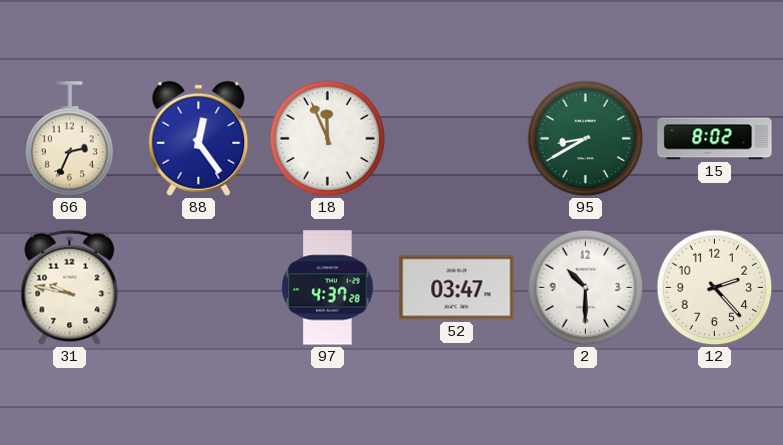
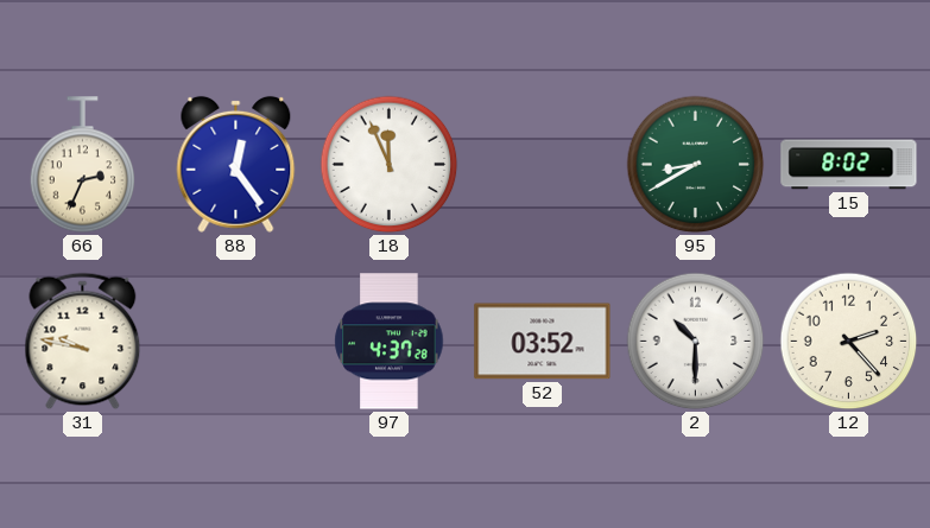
52: 03:47 -> 03:52
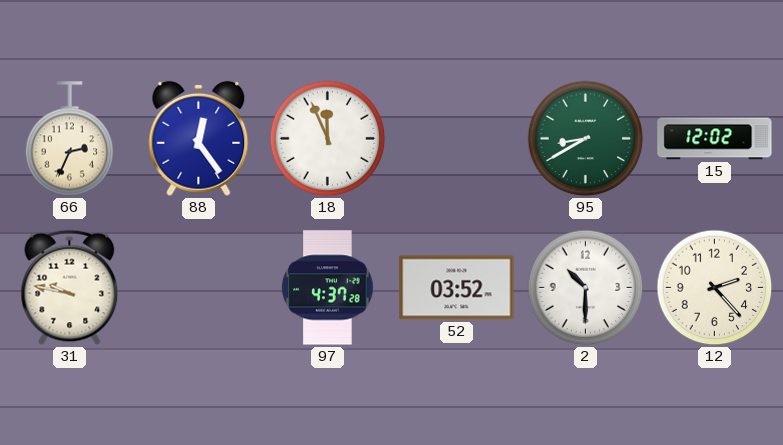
15: 8:02 -> 12:02
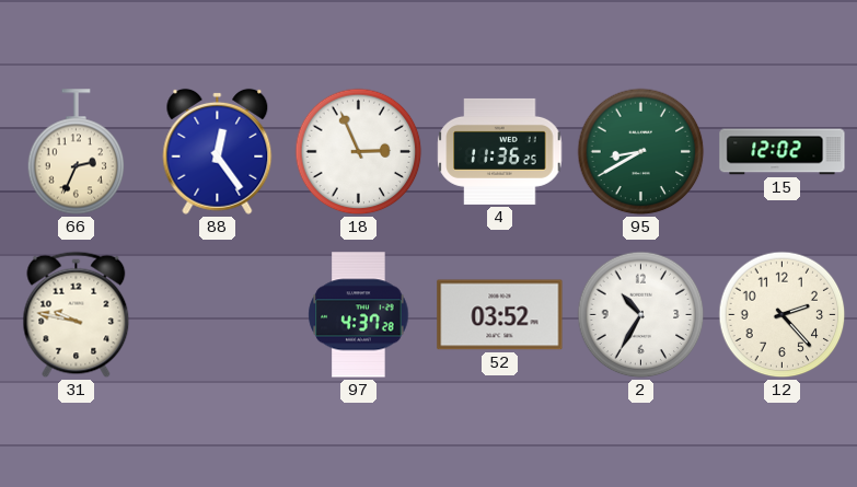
18: 11:56 -> 2:56
4: none -> 11:36
2: 10:30 -> 10:35
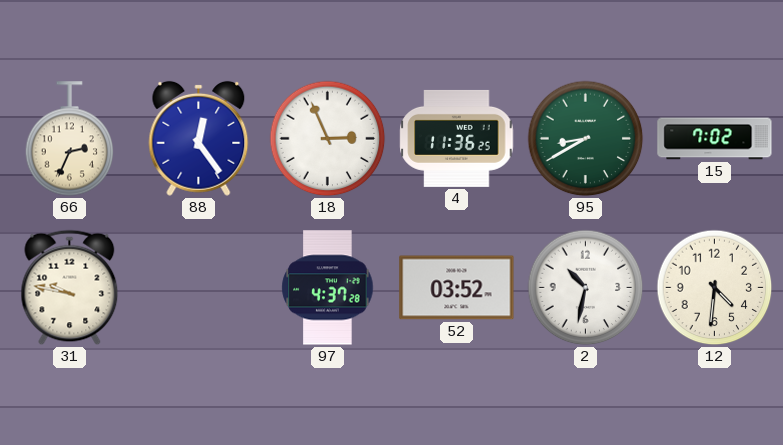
15: 12:02 -> 7:02
2: 10:35 -> 10:32
12: 2:23 -> 4:31
